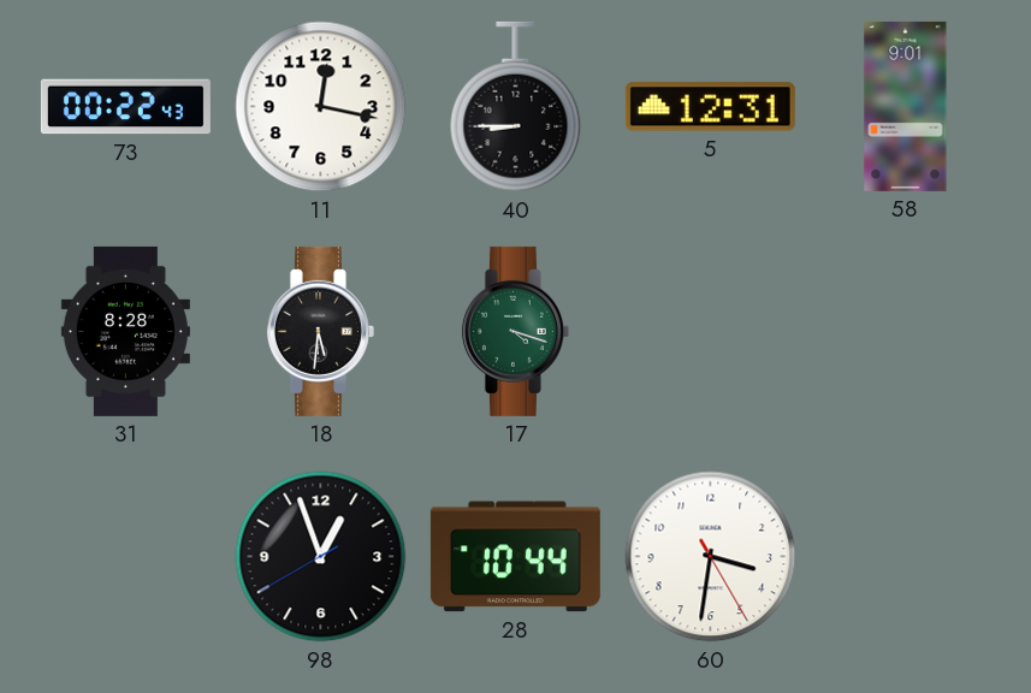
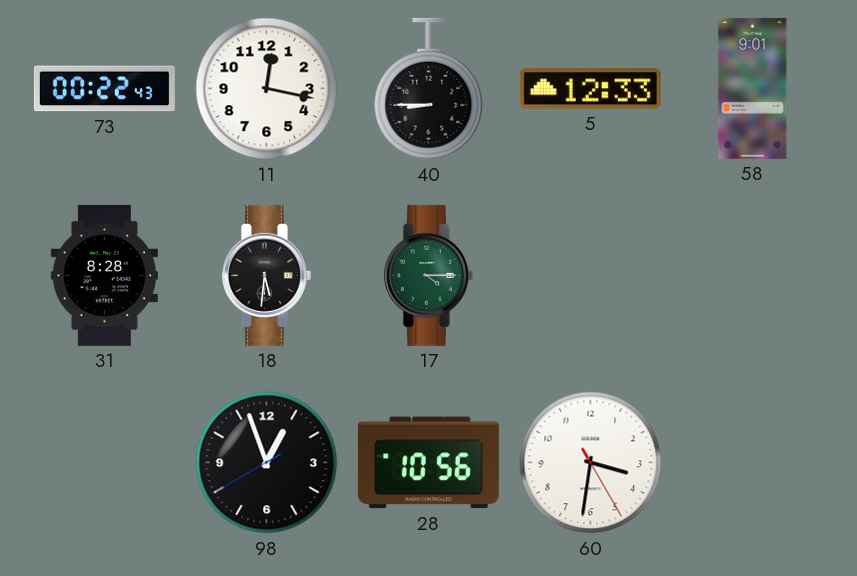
5: 12:31 -> 12:33
17: 4:18 -> 4:15
28: 10:44 -> 10:56
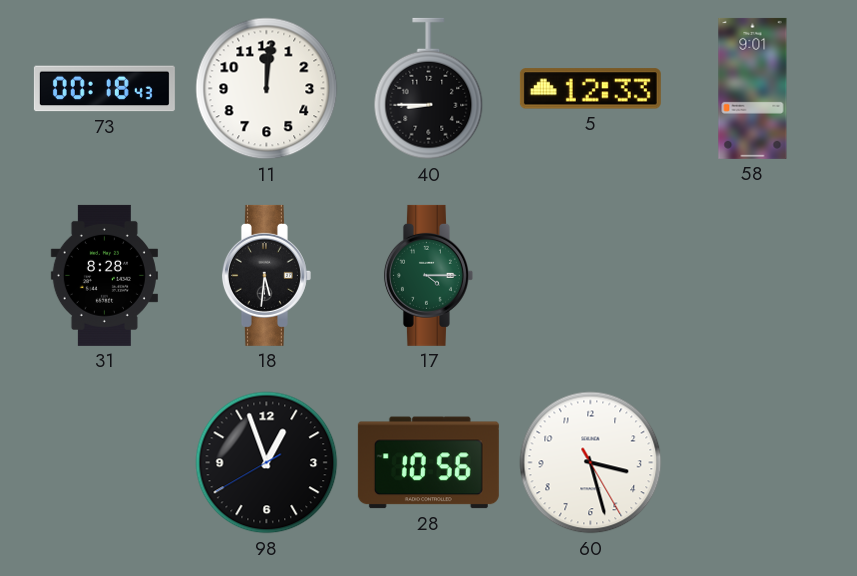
73: 00:22 -> 00:18
11: 12:17 -> 12:01
60: 3:31 -> 3:27
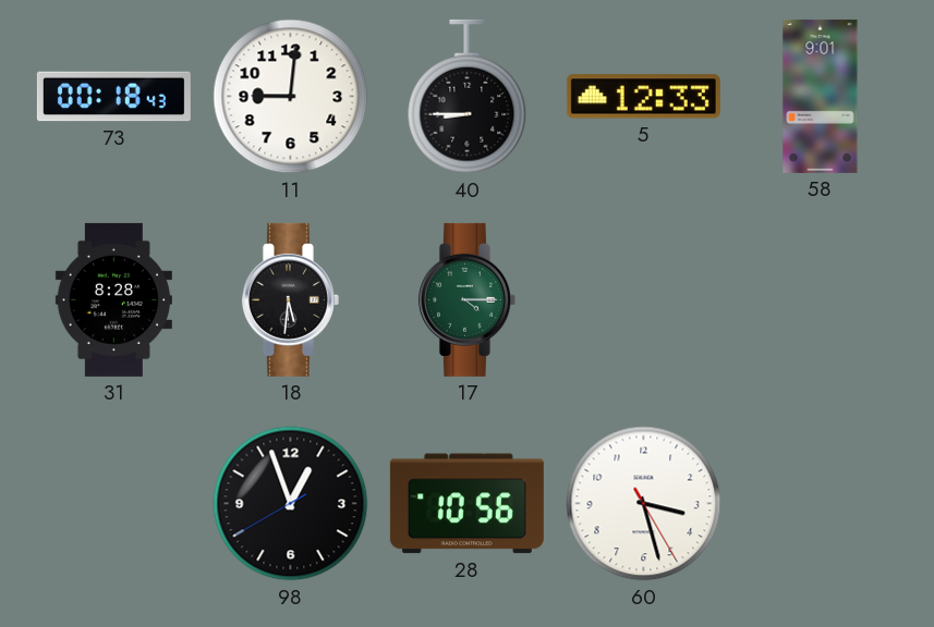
11: 12:01 -> 9:01
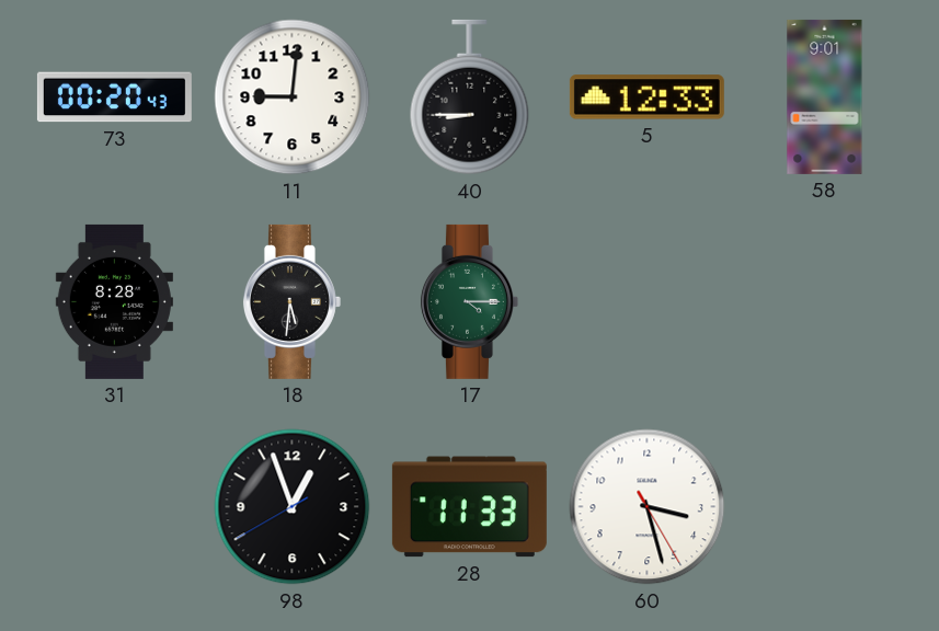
73: 00:18 -> 00:20
28: 10:56 -> 11:33
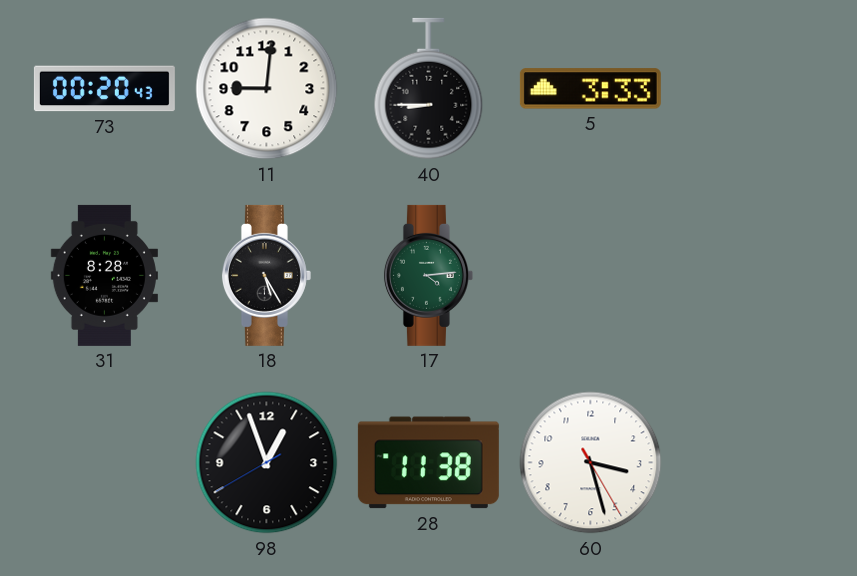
5: 12:33 -> 3:33
58: 9:01 -> none
18: 5:31 -> 5:25
17: 4:15 -> 4:14
28: 11:33 -> 11:38
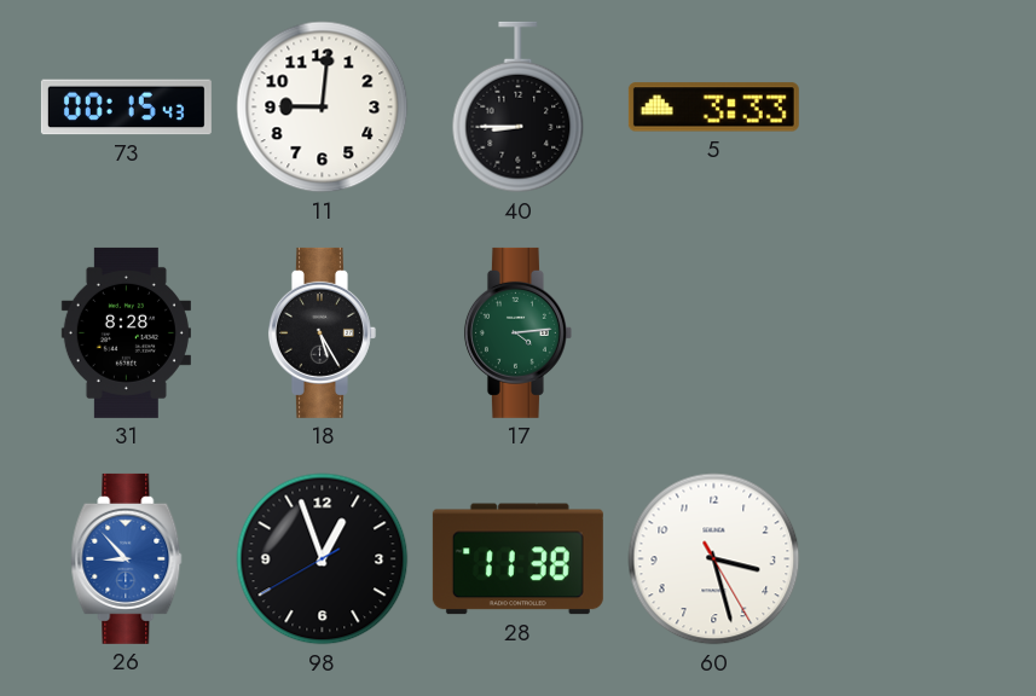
73: 00:20 -> 00:15
26: none -> 8:53
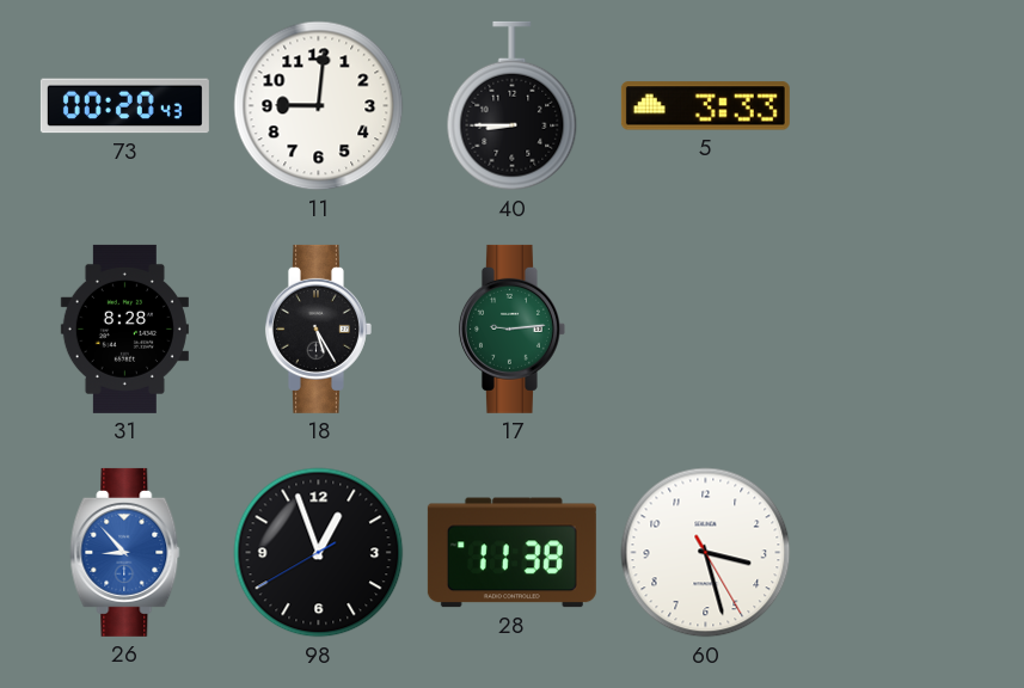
73: 00:15 -> 00:20
17: 4:14 -> 9:14
